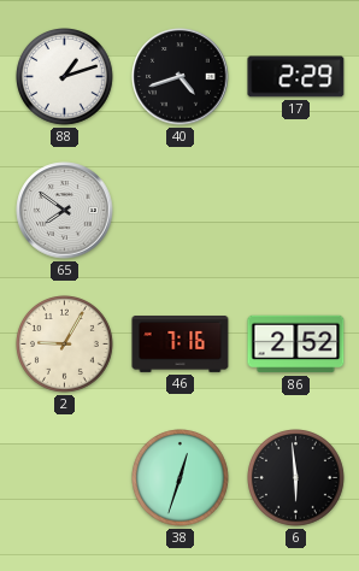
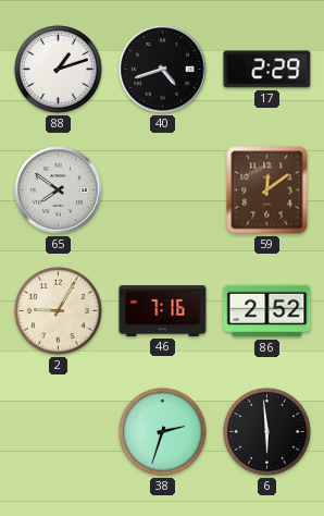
59: none -> 12:09
38: 12:33 -> 2:33
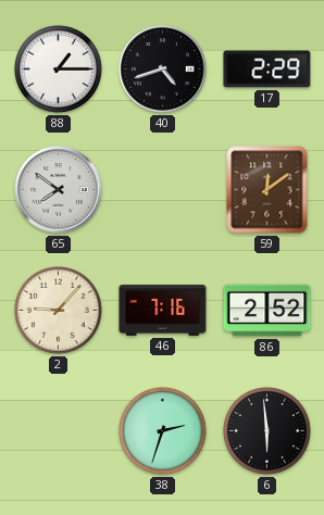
88: 1:12 -> 1:15
2: 9:05 -> 9:07
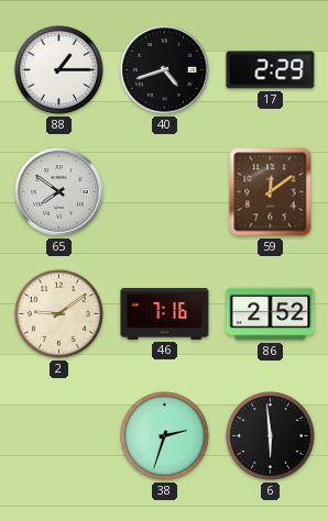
2: 9:07 -> 9:09
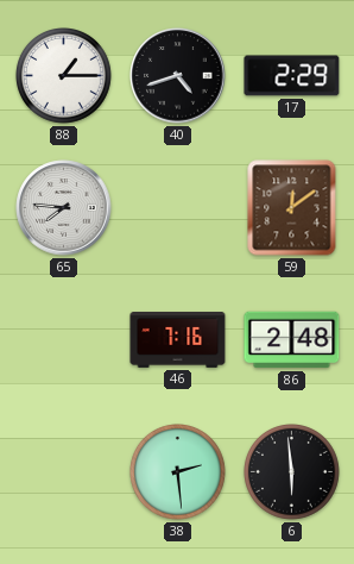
65: 7:51 -> 7:46
2: 9:09 -> none
86: 2:52 -> 2:48
38: 2:33 -> 2:29
